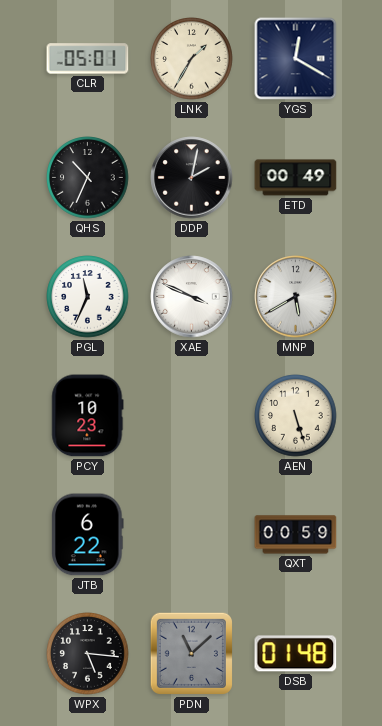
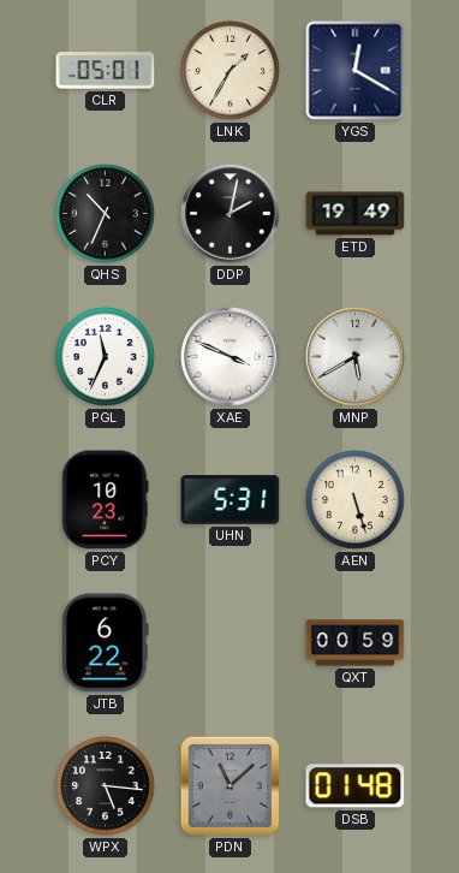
ETD: 00:49 -> 19:49
UHN: none -> 5:31
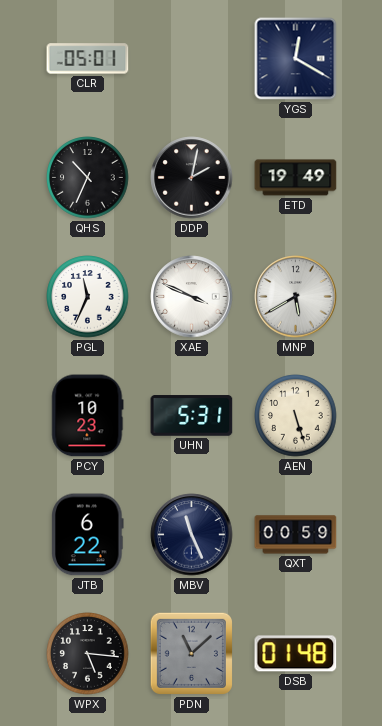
LNK: 1:35 -> none
MBV: none -> 11:26
